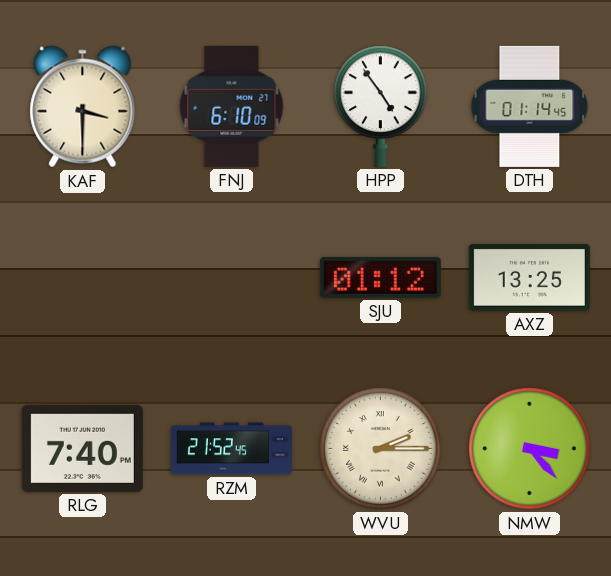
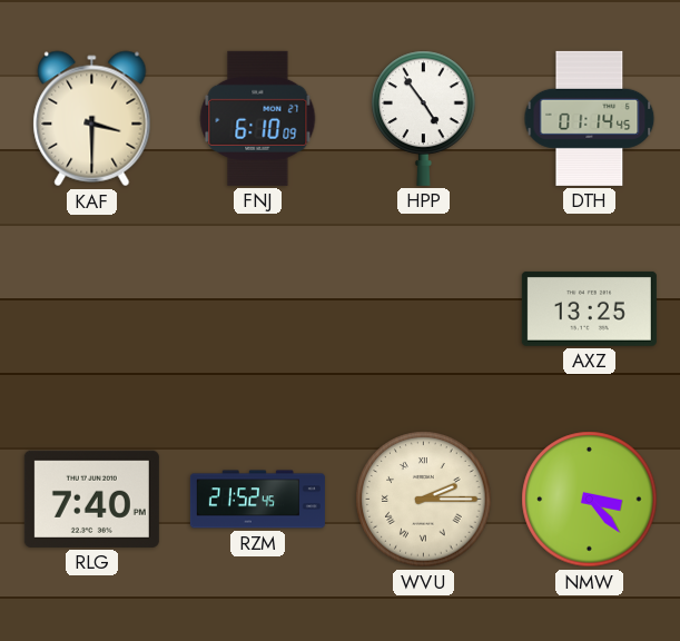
SJU: 01:12 -> none
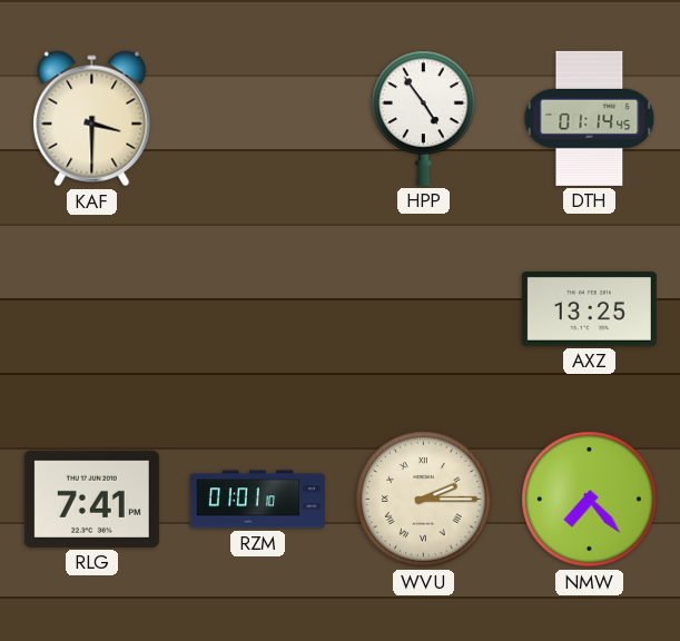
FNJ: 6:10 -> none
RLG: 7:40 -> 7:41
RZM: 21:52 -> 01:01
NMW: 3:23 -> 7:23
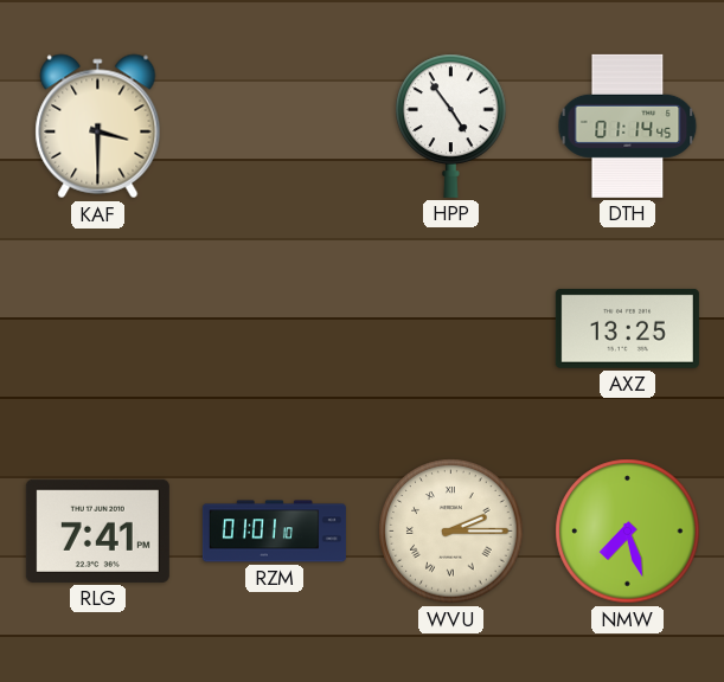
NMW: 7:23 -> 7:27
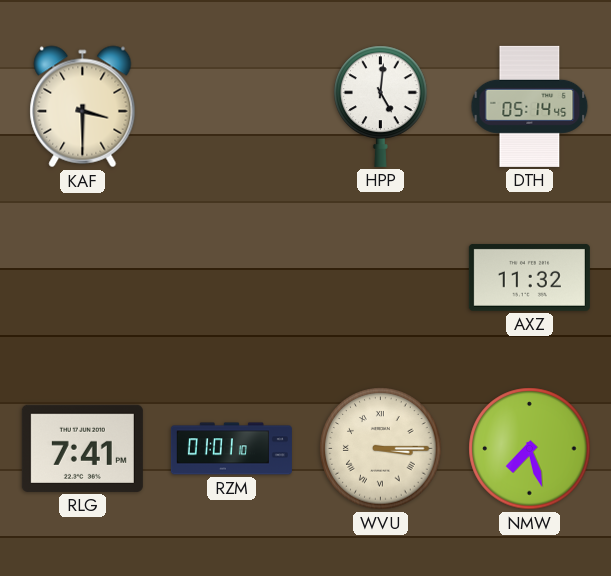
HPP: 4:54 -> 5:01
DTH: 01:14 -> 05:14
AXZ: 13:25 -> 11:32
WVU: 2:15 -> 3:15
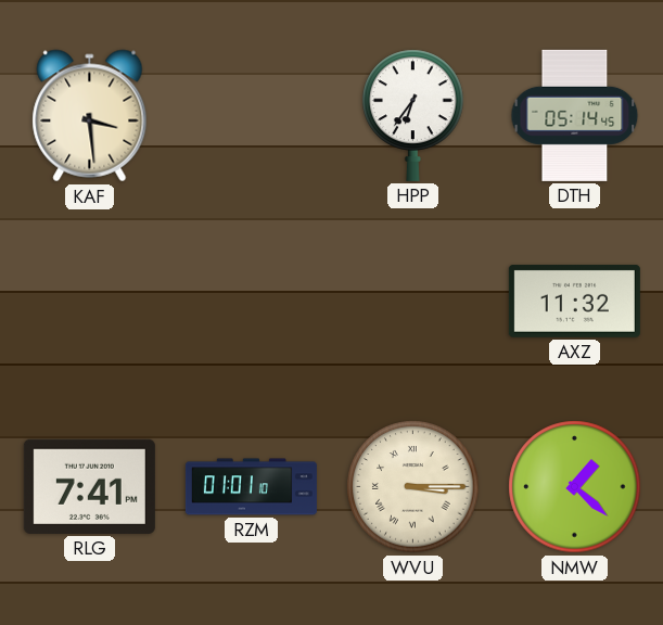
KAF: 3:30 -> 3:29
HPP: 5:01 -> 6:36
NMW: 7:27 -> 1:22
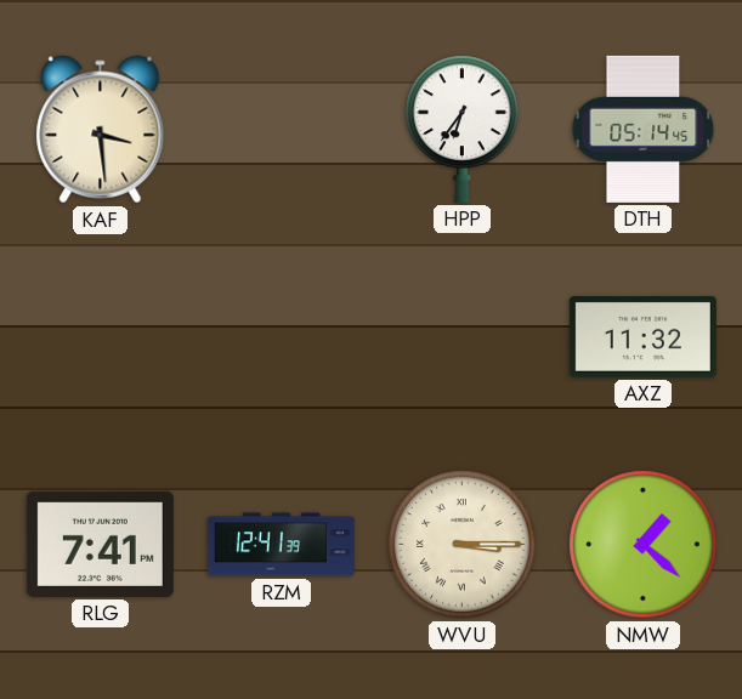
RZM: 01:01 -> 12:41
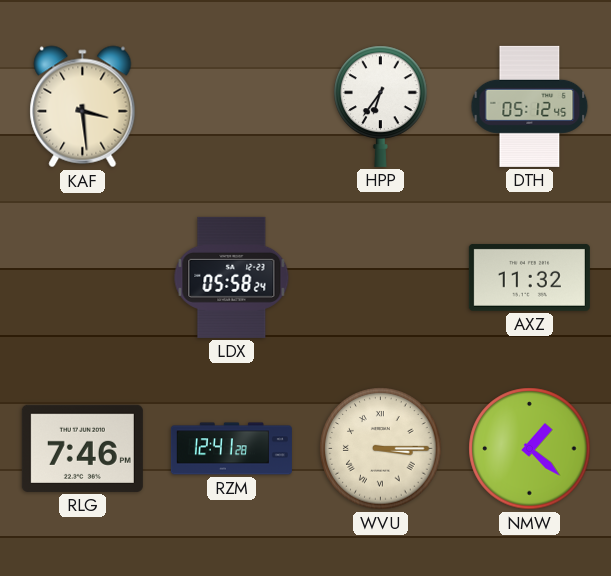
DTH: 05:14 -> 05:12
LDX: none -> 05:58
RLG: 7:41 -> 7:46
RZM: 12:41:39 -> 12:41:28
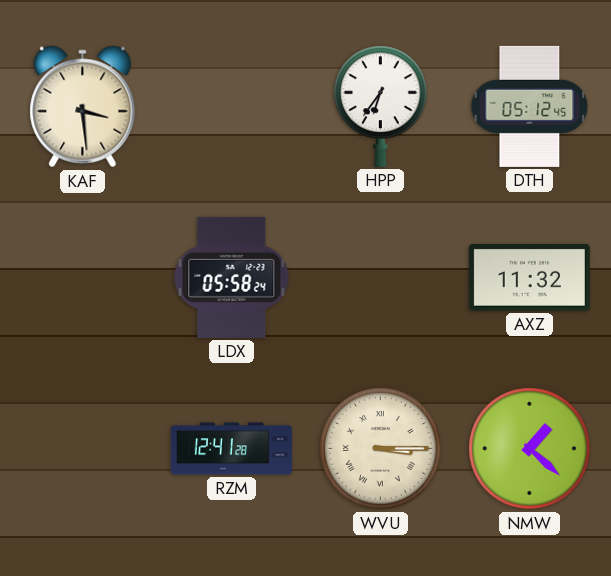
RLG: 7:46 -> none
